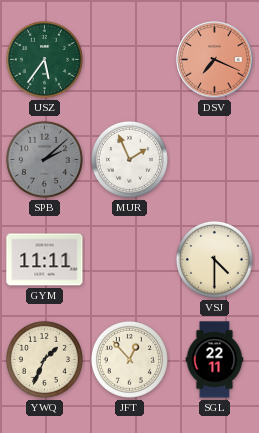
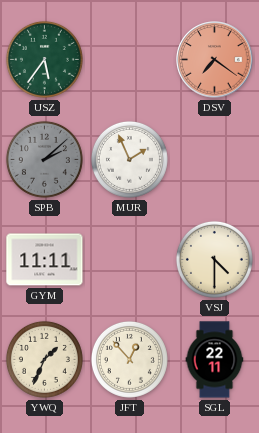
DSV: 7:19 -> 7:21
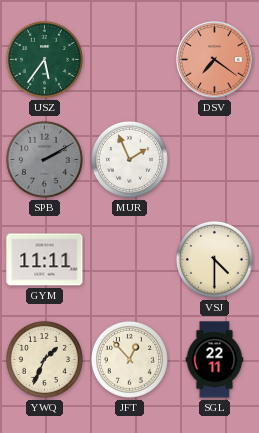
SPB: 2:08 -> 2:10
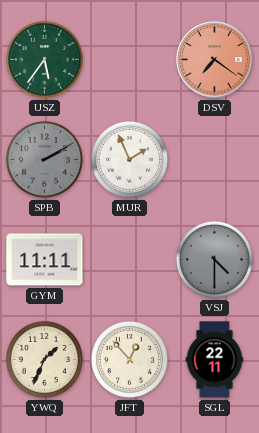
VSJ dial: cream -> grey
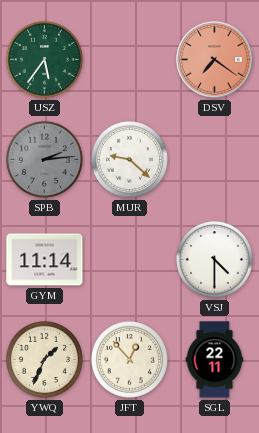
SPB: 2:10 -> 2:14
MUR: 1:56 -> 9:22
GYM: 11:11 -> 11:14
VSJ dial: grey -> white
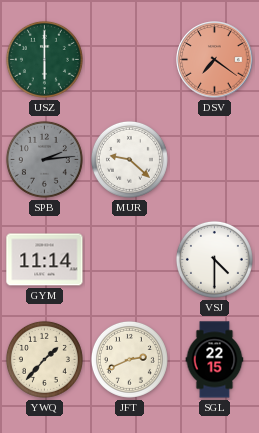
USZ: 5:36 -> 6:00
YWQ: 1:34 -> 1:37
JFT: 12:53 -> 2:41
SGL: 22:11 -> 22:15
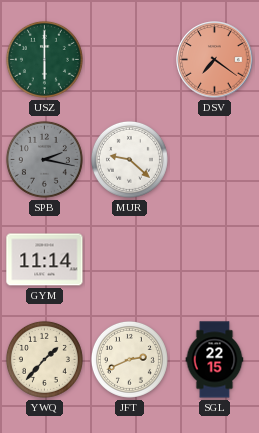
SPB: 2:14 -> 2:17
VSJ: 4:30 -> none
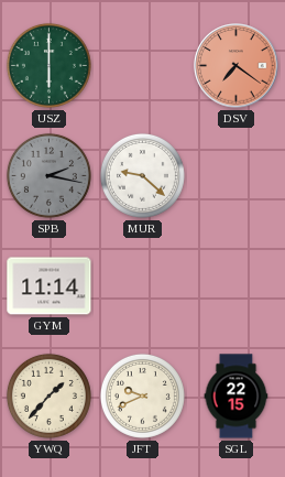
JFT: 2:41 -> 9:41
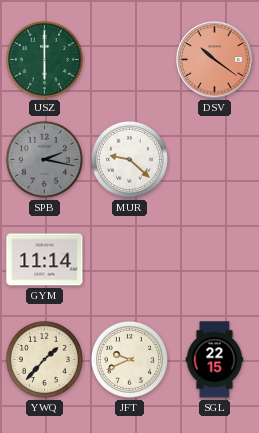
DSV: 7:21 -> 10:21
